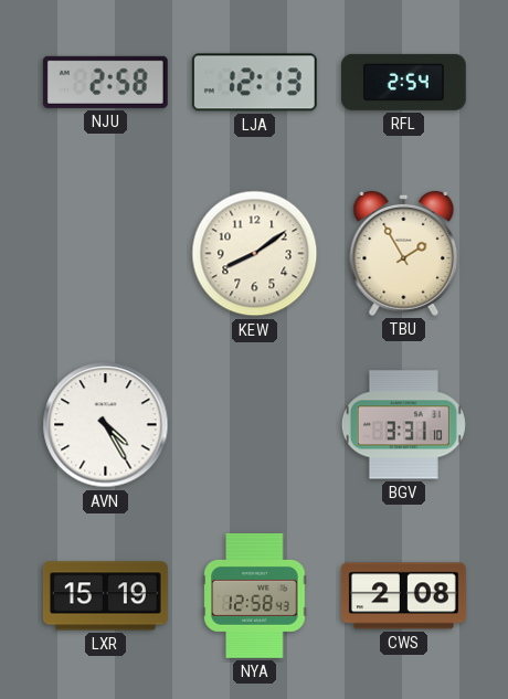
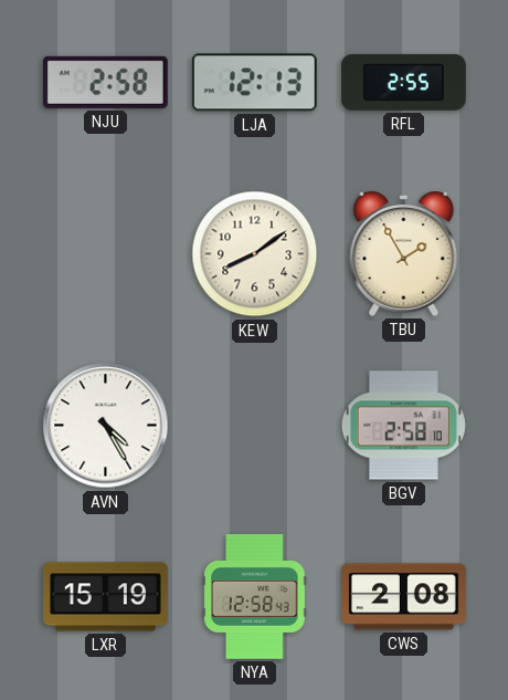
RFL: 2:54 -> 2:55
BGV: 3:31 -> 2:58
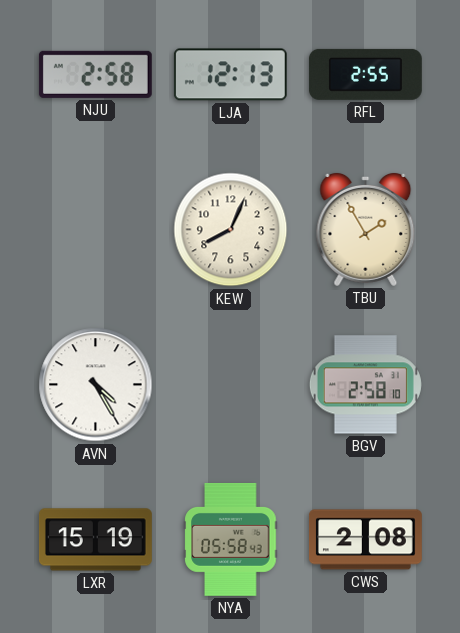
KEW: 8:09 -> 8:04
NYA: 12:58 -> 05:58
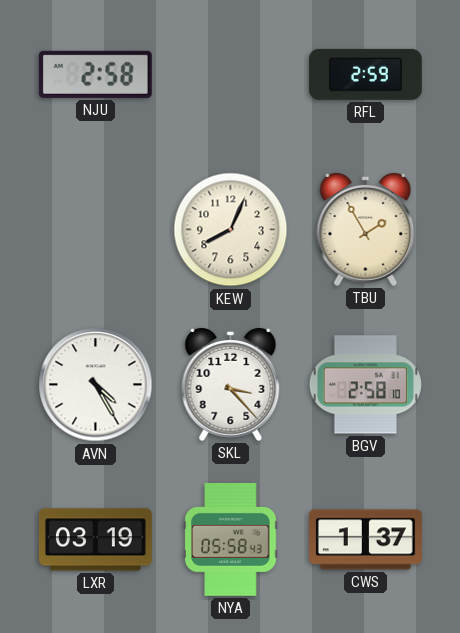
LJA: 12:13 -> none
RFL: 2:55 -> 2:59
SKL: none -> 3:23
LXR: 15:19 -> 03:19
CWS: 2:08 -> 1:37
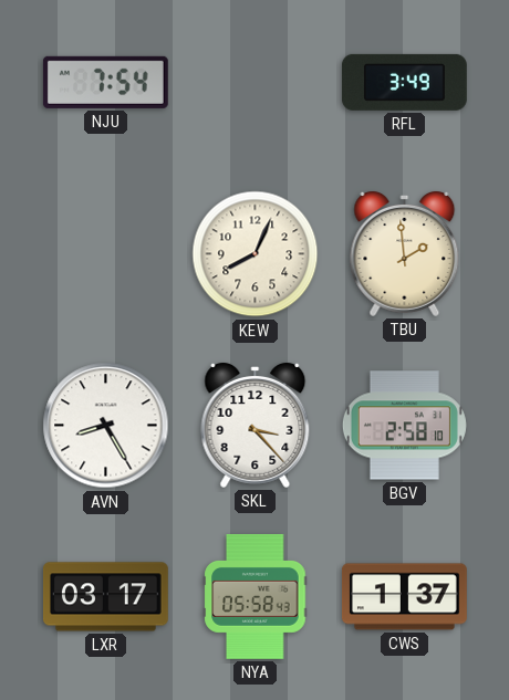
NJU: 2:58 -> 7:54
RFL: 2:59 -> 3:49
TBU: 1:55 -> 1:59
AVN: 4:25 -> 8:25
LXR: 03:19 -> 03:17
